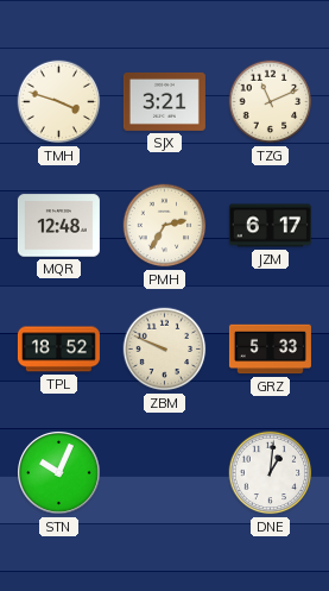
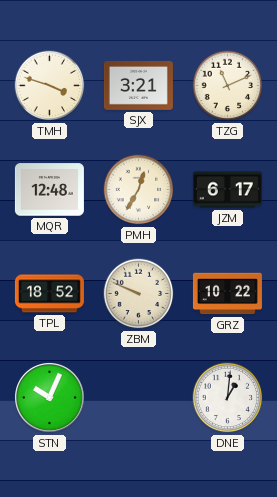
PMH: 2:35 -> 12:35
GRZ: 5:33 -> 10:22
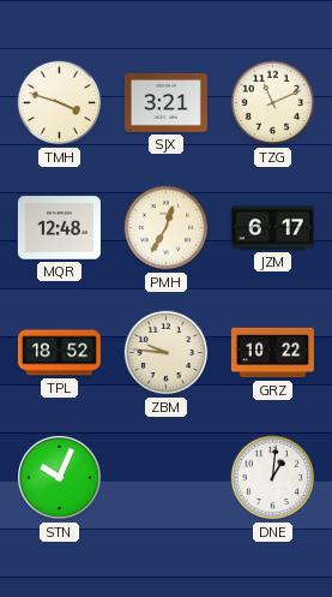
ZBM: 9:49 -> 9:46
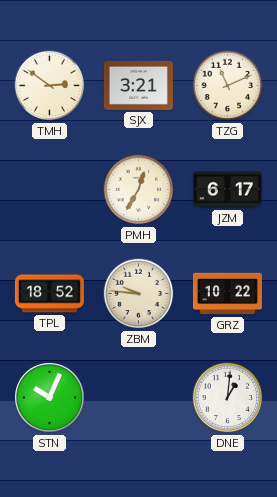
TMH: 3:48 -> 2:51
MQR: 12:48 -> none
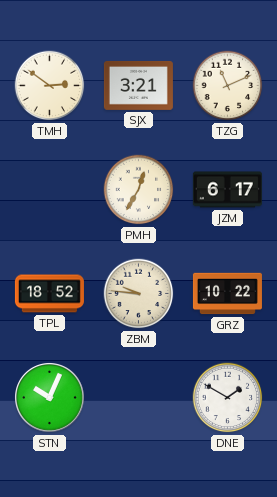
DNE: 1:01 -> 1:50
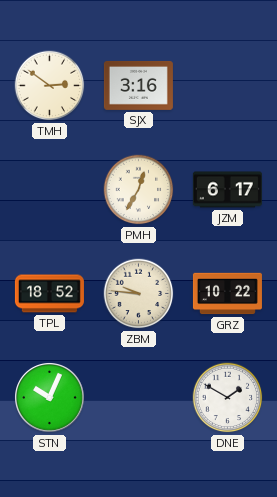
SJX: 3:21 -> 3:16
TZG: 11:11 -> none
